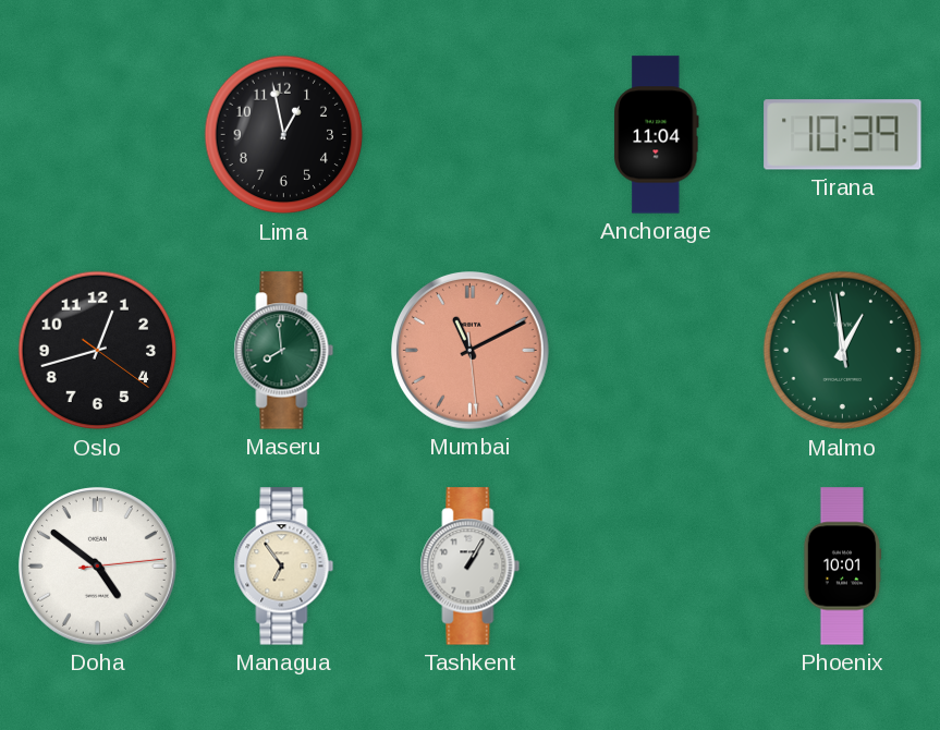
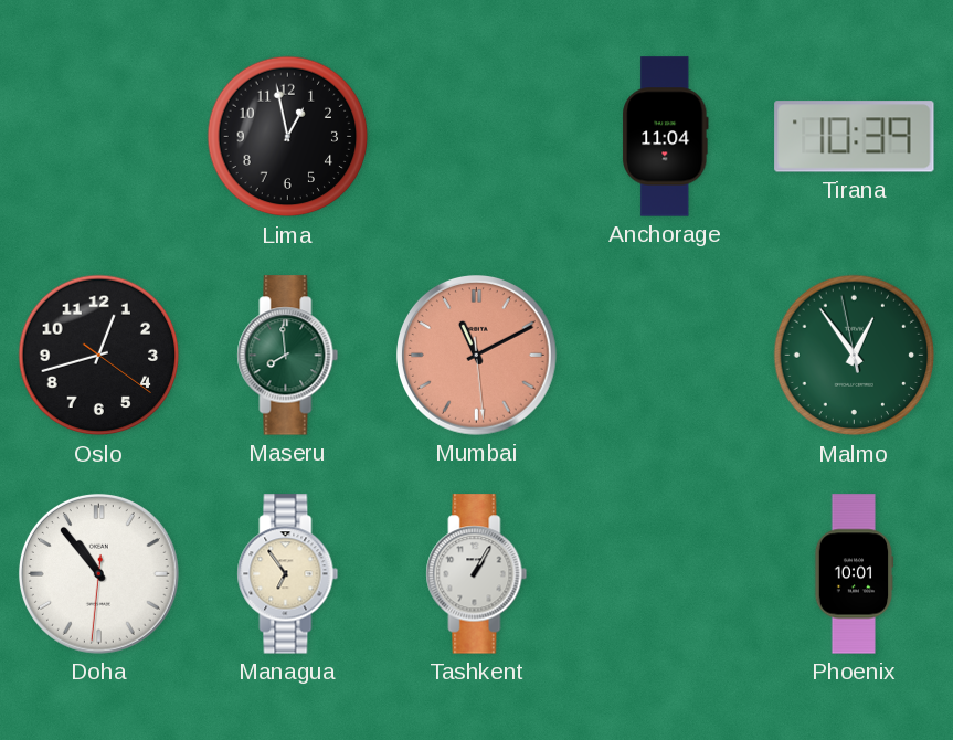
Malmo: 12:58 -> 12:53
Doha: 4:51 -> 10:53
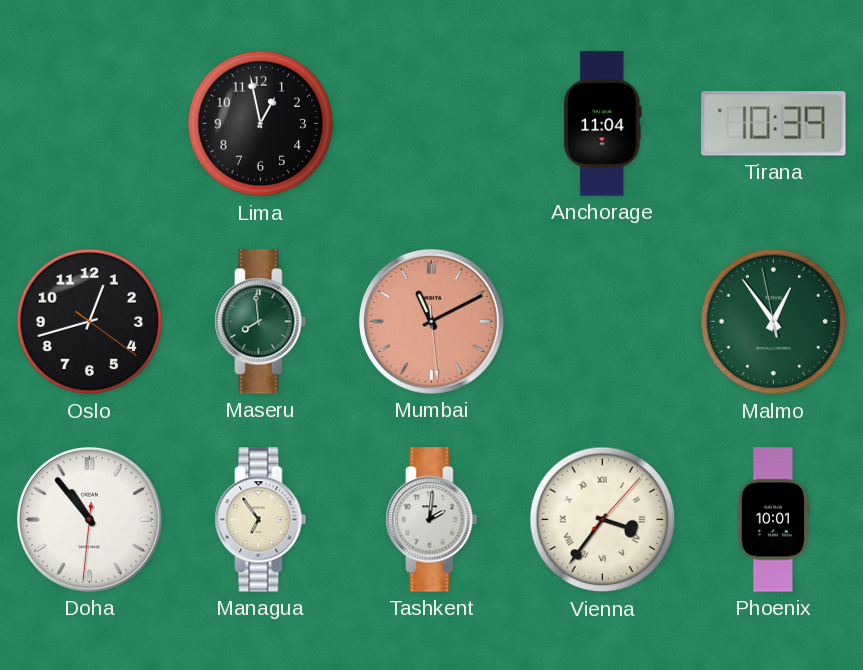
Tashkent: 1:05 -> 2:01
Vienna: none -> 3:36
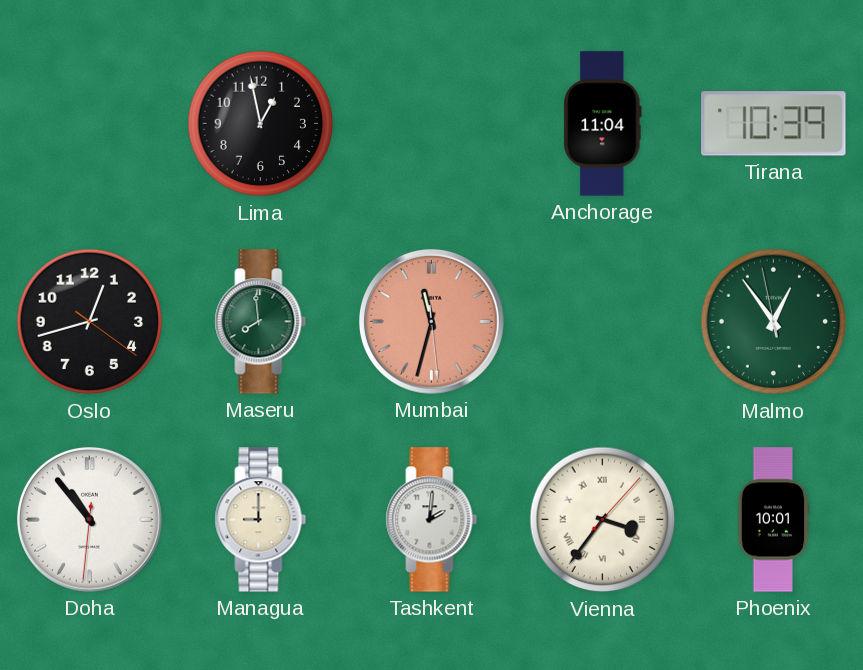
Mumbai: 11:10 -> 11:32
Managua: 6:54 -> 9:00
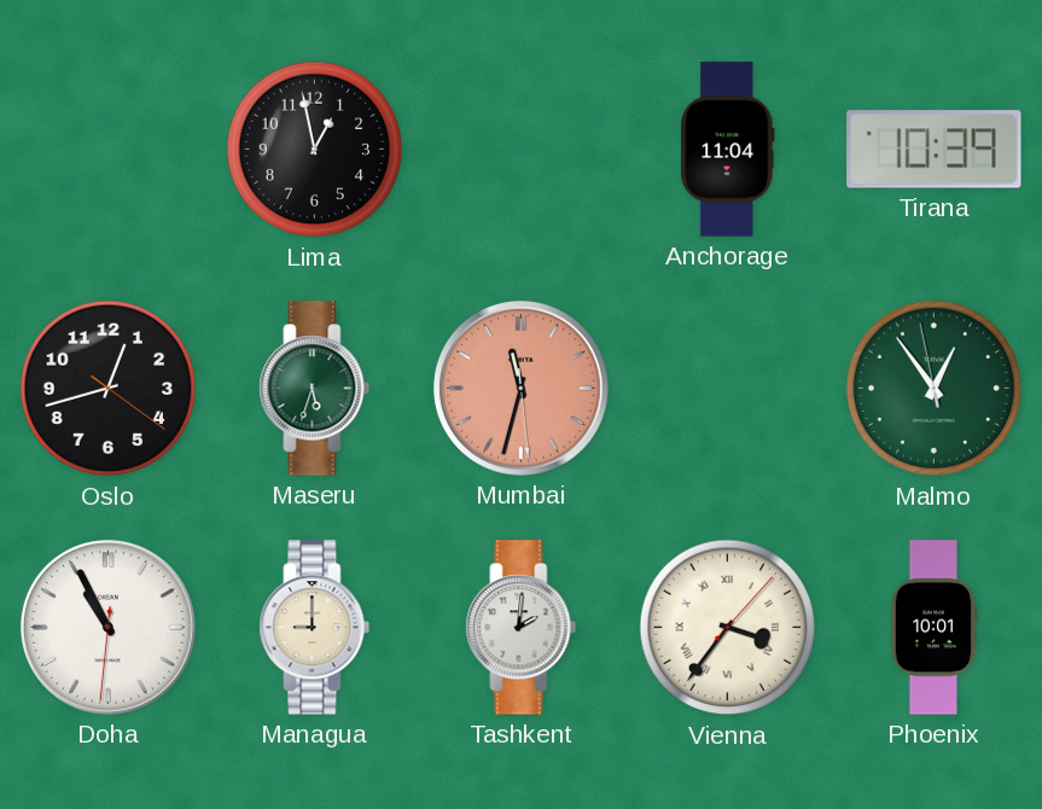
Maseru: 7:59 -> 5:33
Doha: 10:53 -> 10:55
